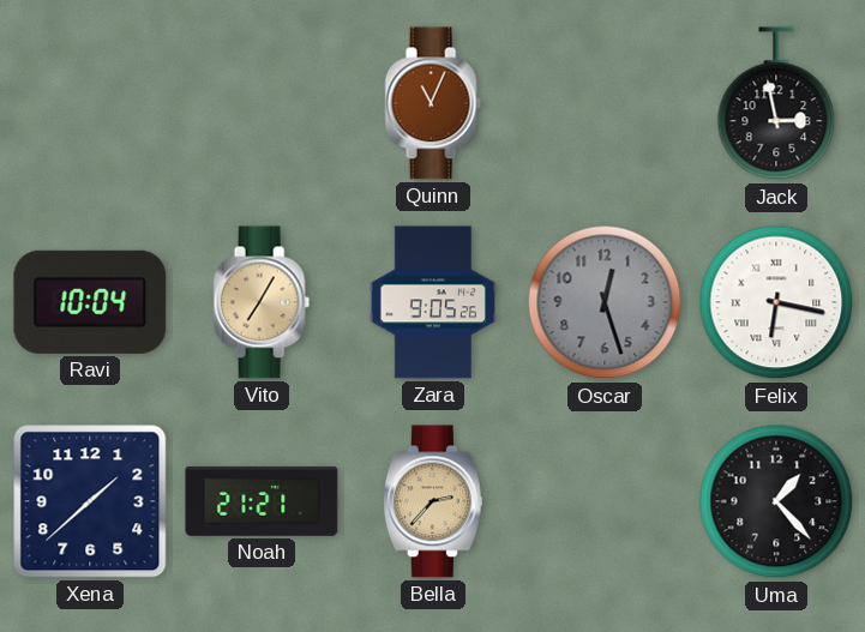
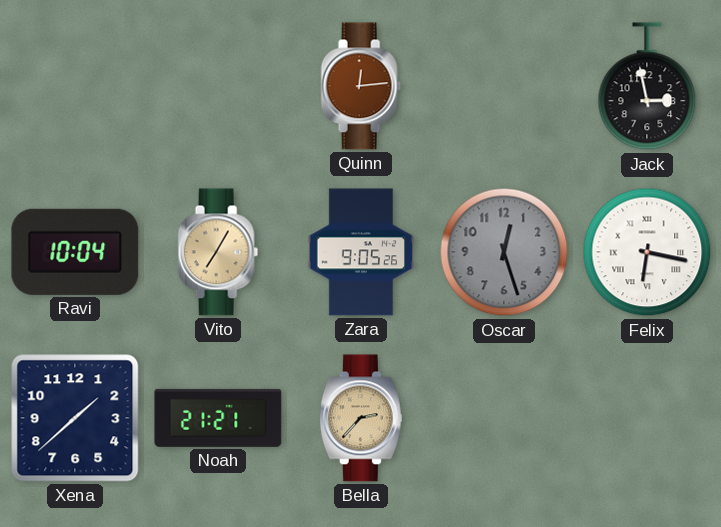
Quinn: 11:04 -> 12:14
Uma: 1:23 -> none
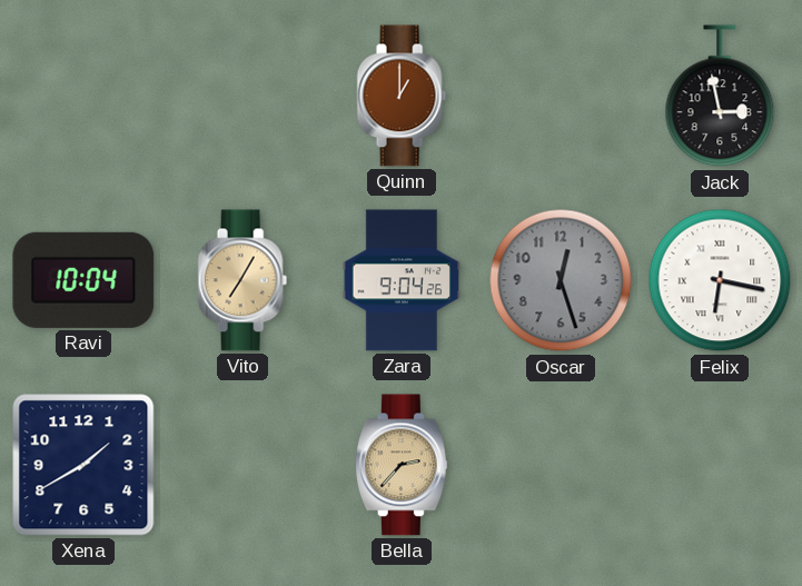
Quinn: 12:14 -> 1:00
Zara: 9:05 -> 9:04
Xena: 1:38 -> 1:40
Noah: 21:21 -> none
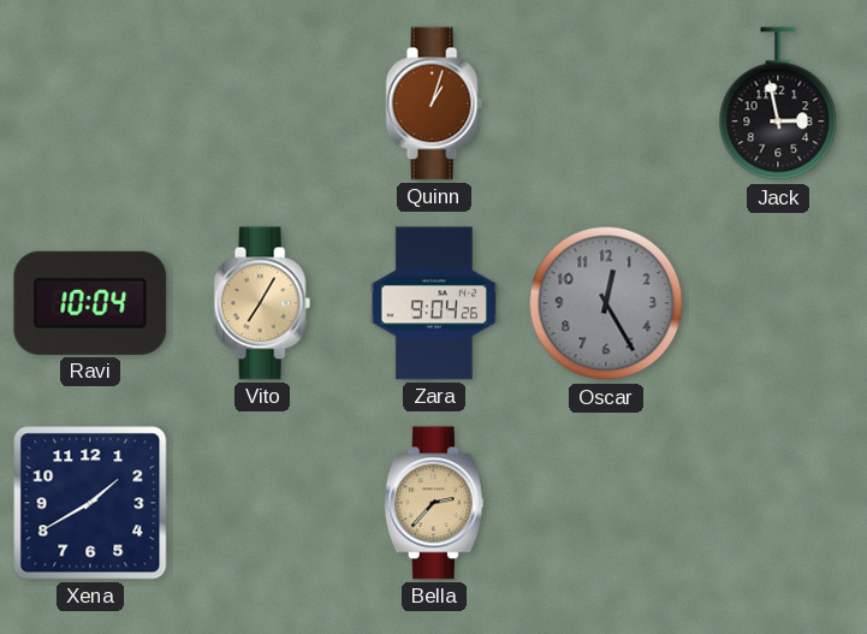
Quinn: 1:00 -> 1:03
Oscar: 12:27 -> 12:25
Felix: 6:17 -> none
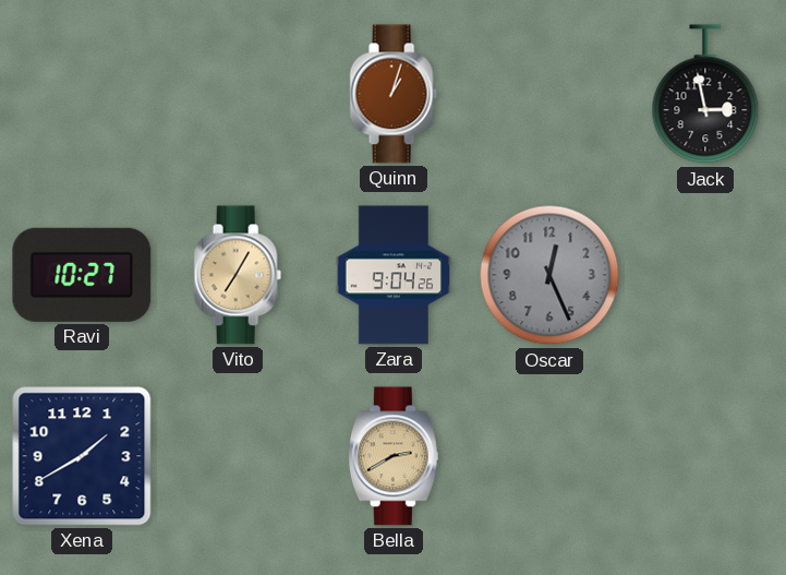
Ravi: 10:04 -> 10:27
Oscar: 12:25 -> 12:26
Bella: 2:37 -> 2:40
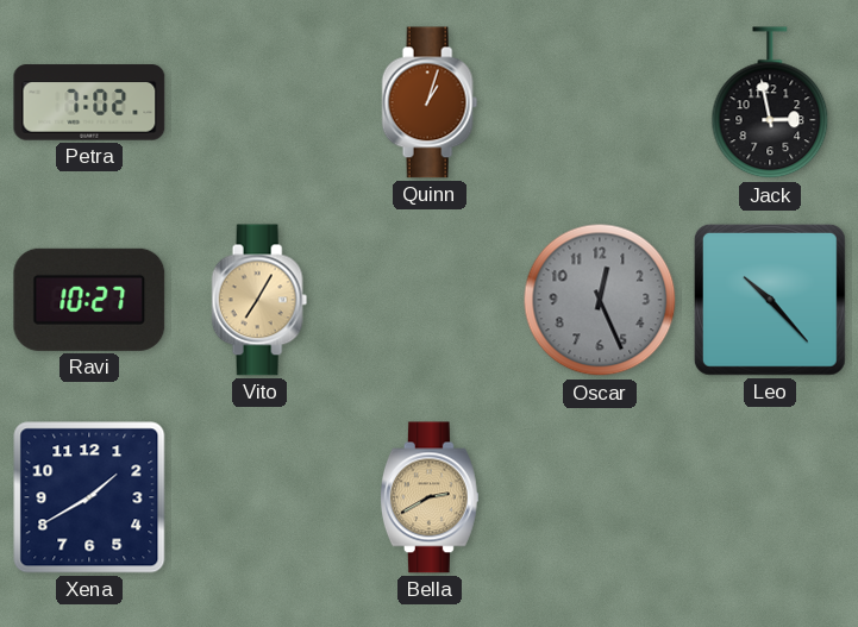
Petra: none -> 7:02
Zara: 9:04 -> none
Leo: none -> 10:23
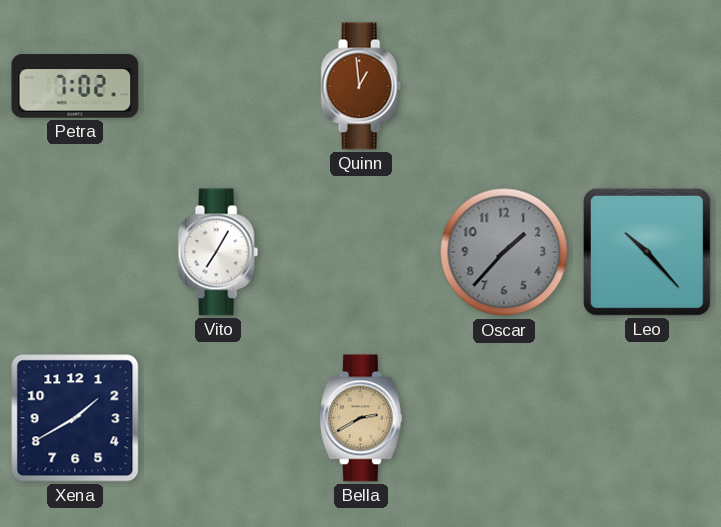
Quinn: 1:03 -> 12:59
Jack: 2:58 -> none
Ravi: 10:27 -> none
Vito dial: champagne -> white
Oscar: 12:26 -> 1:37
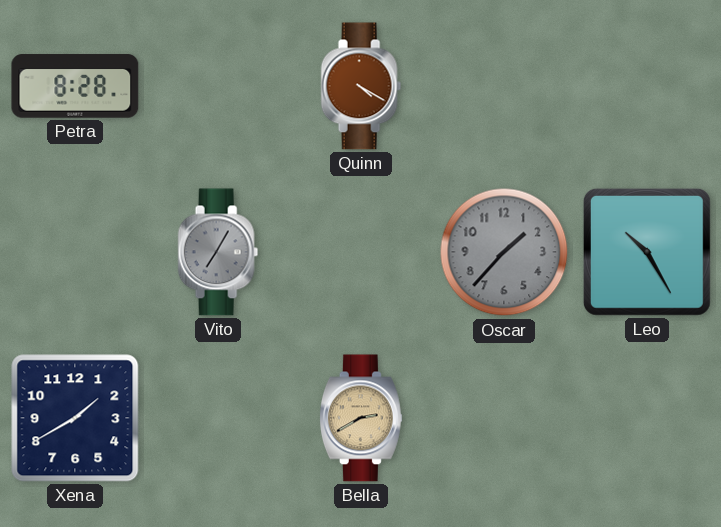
Petra: 7:02 -> 8:28
Quinn: 12:59 -> 4:20
Vito dial: white -> grey
Leo: 10:23 -> 10:25
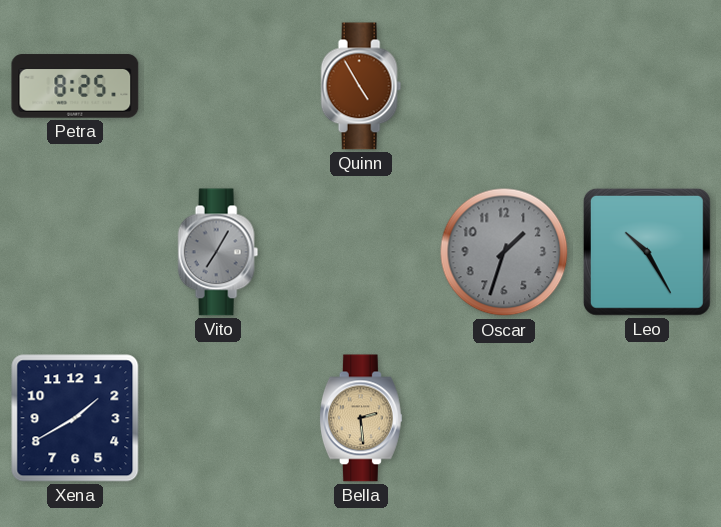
Petra: 8:28 -> 8:25
Quinn: 4:20 -> 4:55
Oscar: 1:37 -> 1:33
Bella: 2:40 -> 2:29
